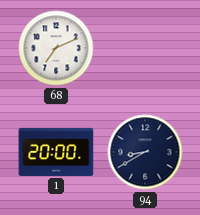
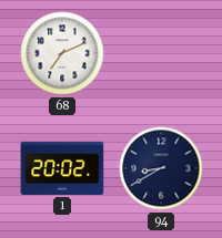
1: 20:00 -> 20:02
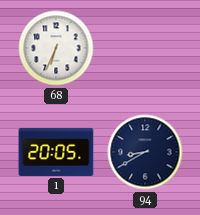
68: 7:11 -> 6:34
1: 20:02 -> 20:05
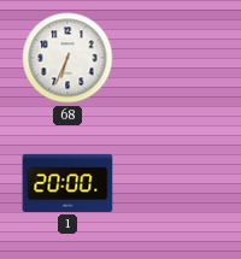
1: 20:05 -> 20:00
94: 8:40 -> none
